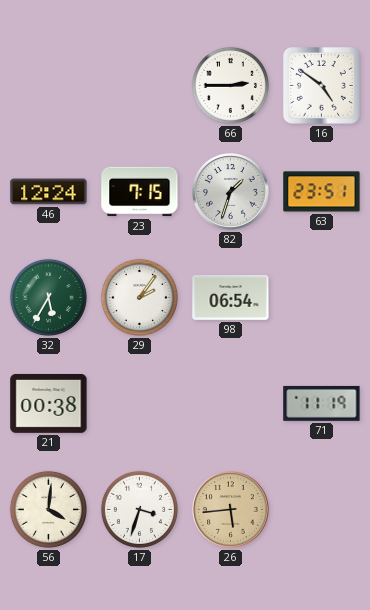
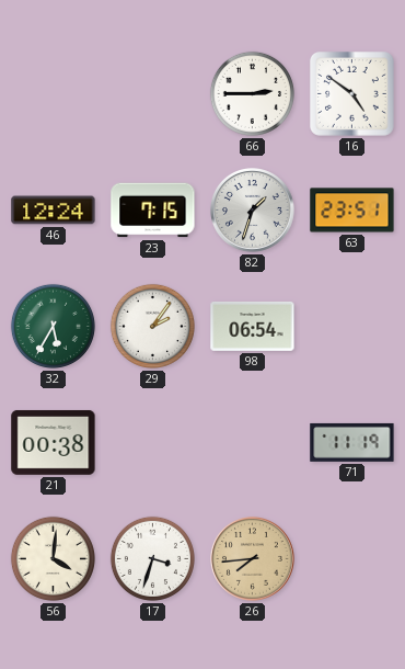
26: 5:44 -> 7:44
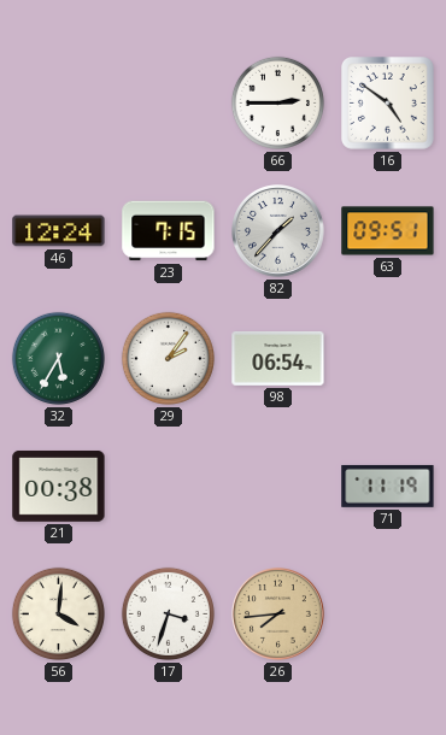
82: 1:33 -> 1:37
63: 23:51 -> 09:51
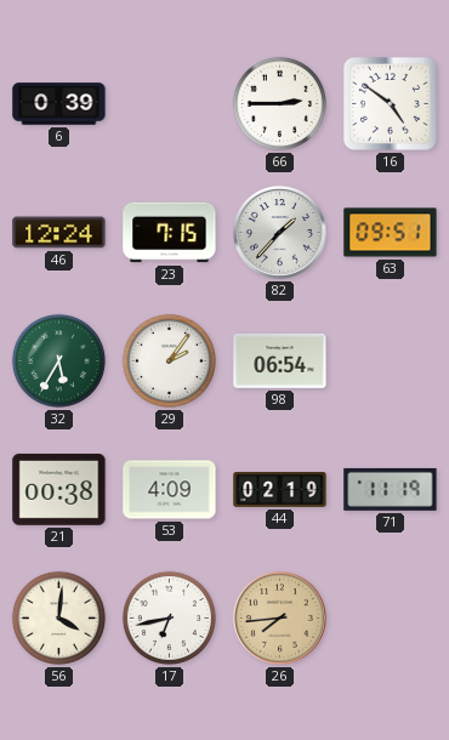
6: none -> 0:39
53: none -> 4:09
44: none -> 02:19
17: 3:33 -> 6:43
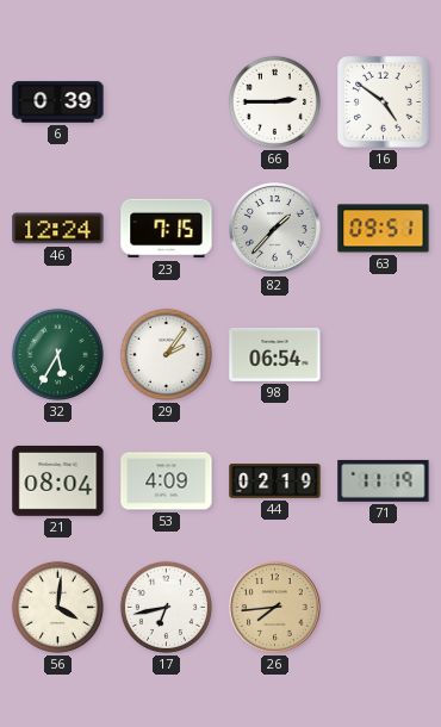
21: 00:38 -> 08:04
